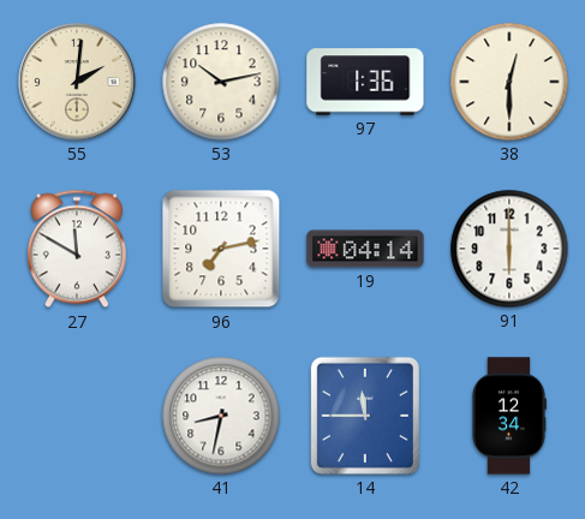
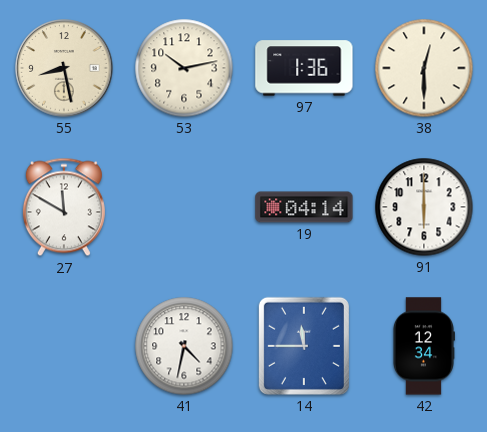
55: 2:01 -> 8:28
96: 7:13 -> none
41: 8:32 -> 4:32
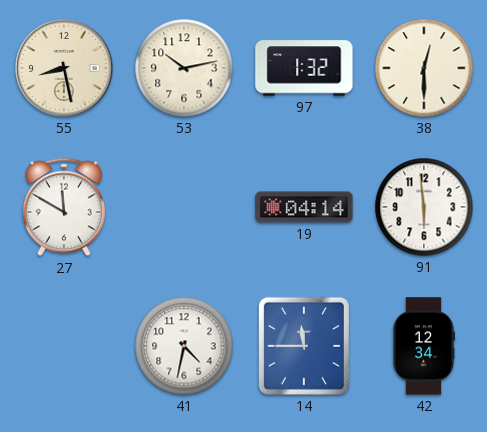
97: 1:36 -> 1:32
91: 6:00 -> 5:59
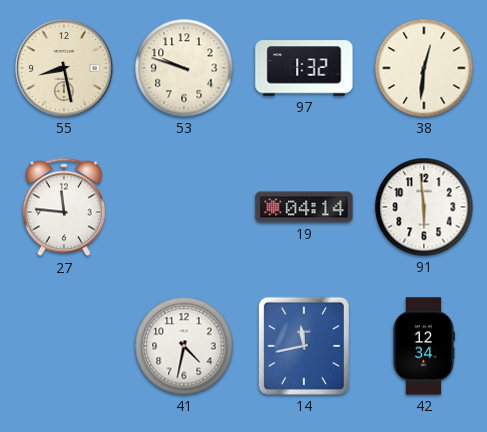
53: 10:13 -> 9:48
38: 12:30 -> 12:31
27: 11:50 -> 11:46
14: 11:45 -> 11:43
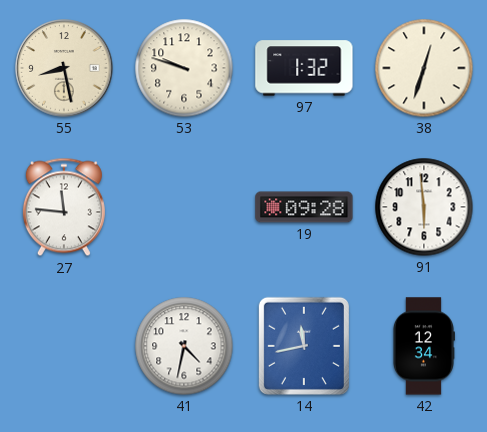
38: 12:31 -> 12:33
19: 04:14 -> 09:28
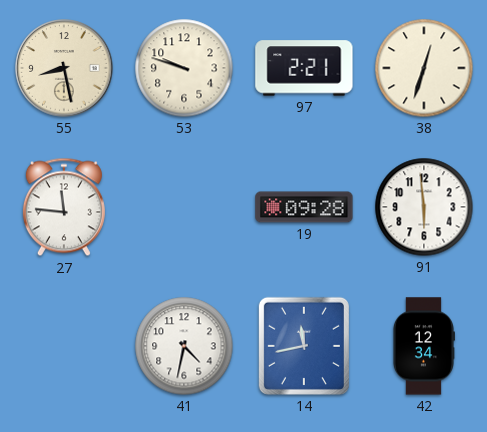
97: 1:32 -> 2:21
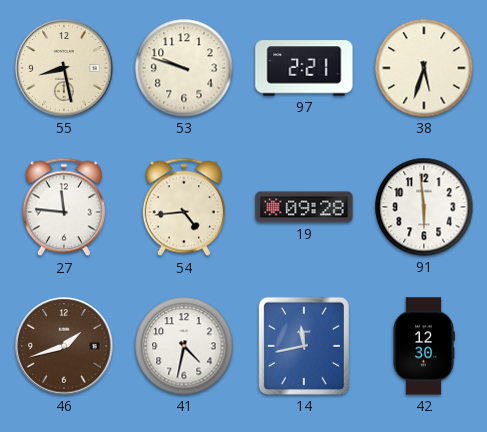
38: 12:33 -> 5:33
54: none -> 4:44
46: none -> 1:42
42: 12:34 -> 12:30
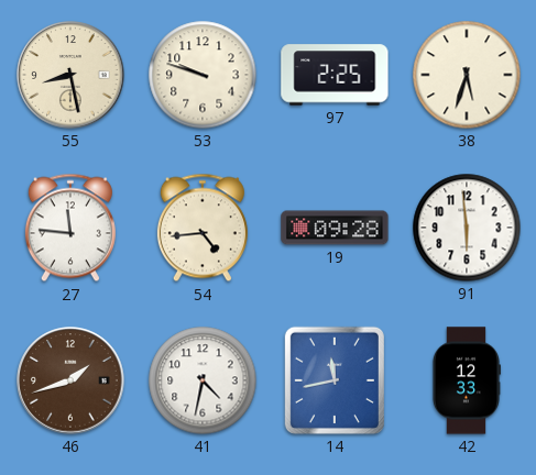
97: 2:21 -> 2:25
42: 12:30 -> 12:33
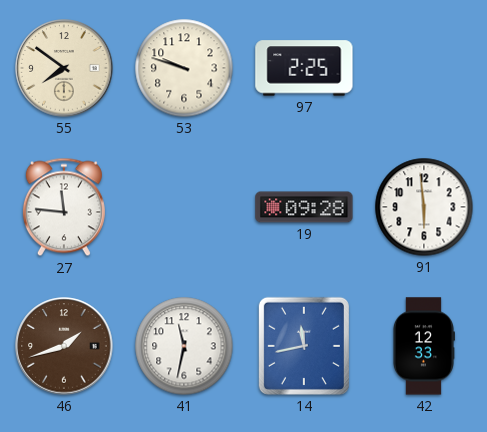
55: 8:28 -> 7:51
38: 5:33 -> none
54: 4:44 -> none
41: 4:32 -> 11:32
